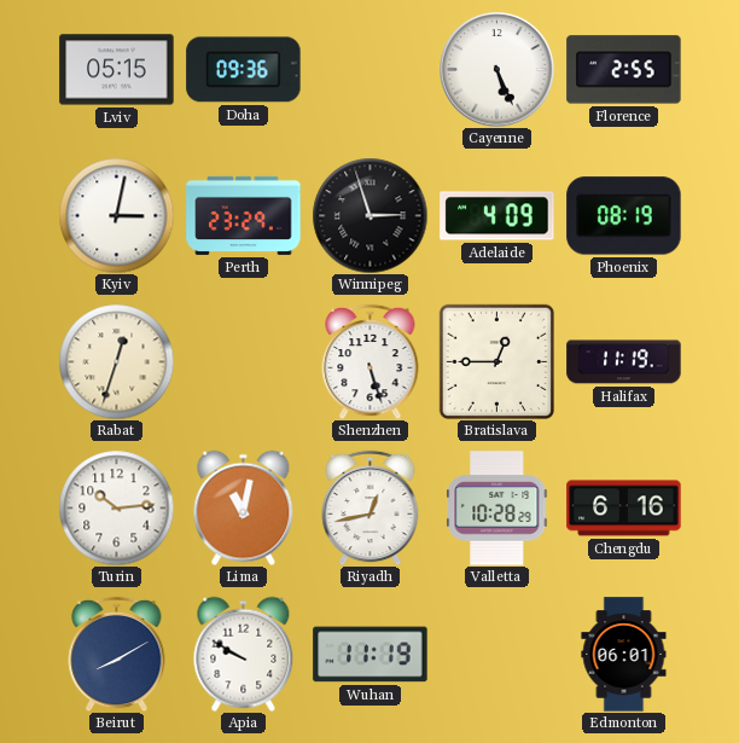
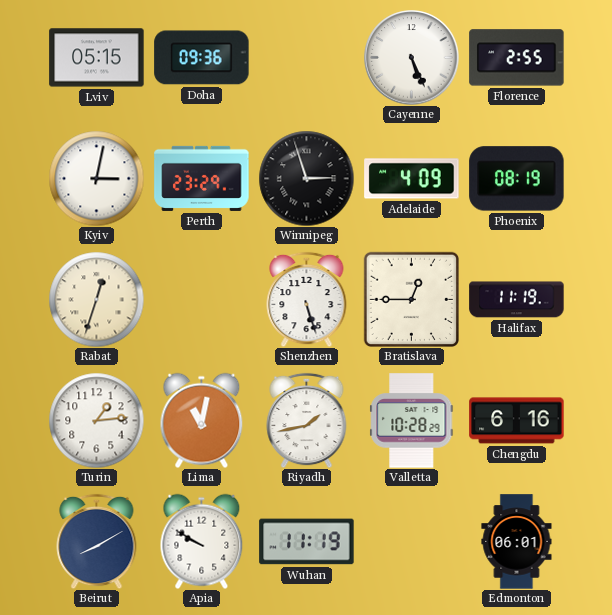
Turin: 10:14 -> 1:14
Riyadh: 12:43 -> 1:43
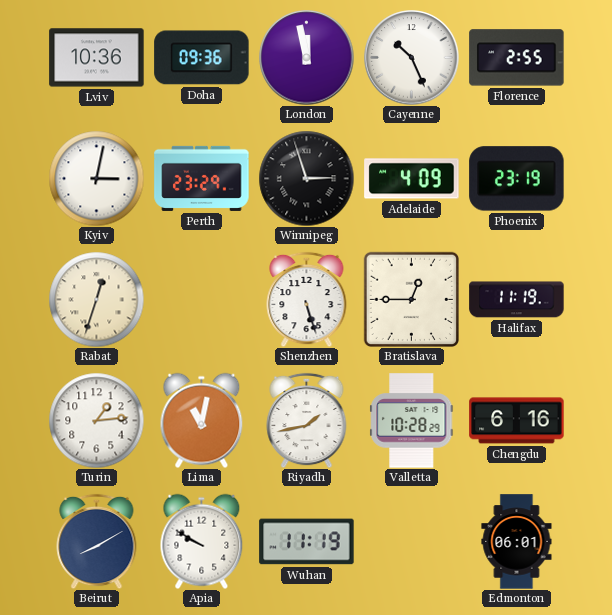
Lviv: 05:15 -> 10:36
London: none -> 11:58
Cayenne: 5:26 -> 10:26
Phoenix: 08:19 -> 23:19
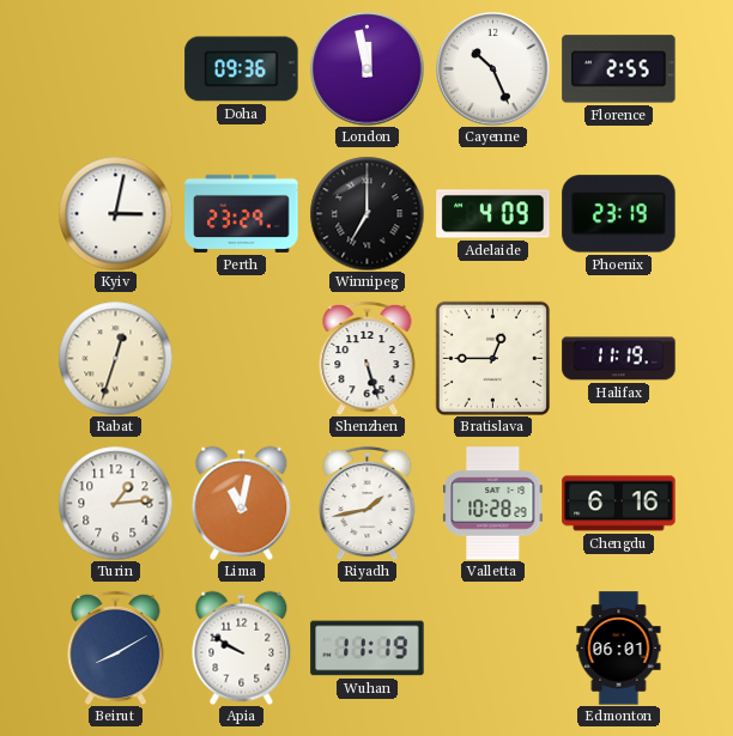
Lviv: 10:36 -> none
Winnipeg: 2:57 -> 7:00
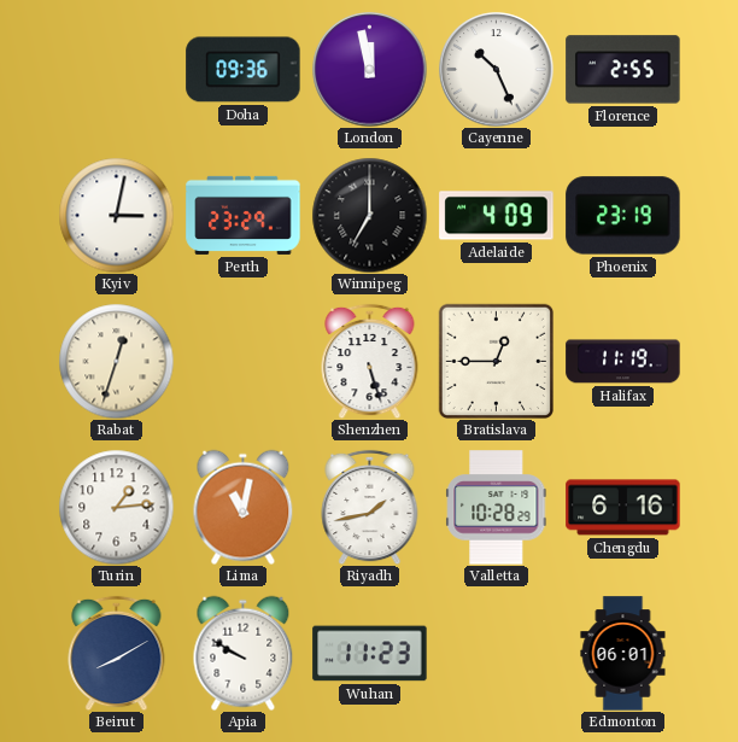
Wuhan: 11:19 -> 11:23
